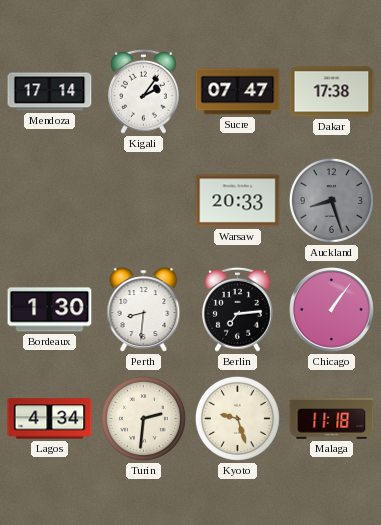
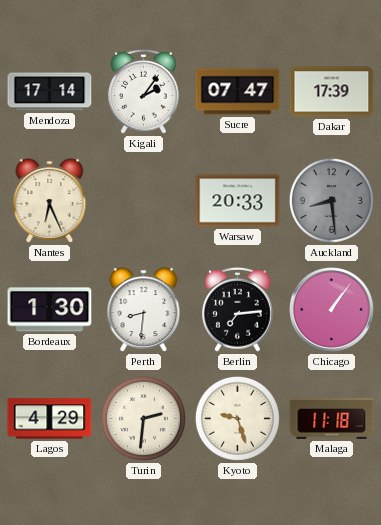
Dakar: 17:38 -> 17:39
Nantes: none -> 6:26
Auckland: 8:27 -> 8:29
Lagos: 4:34 -> 4:29
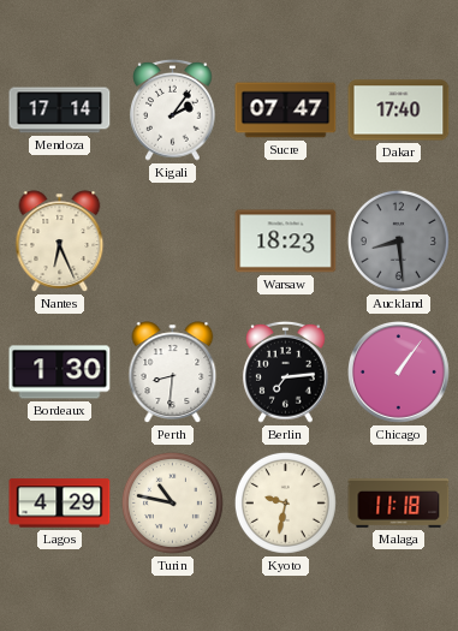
Dakar: 17:39 -> 17:40
Warsaw: 20:33 -> 18:23
Turin: 2:31 -> 10:47
Kyoto: 9:27 -> 9:32
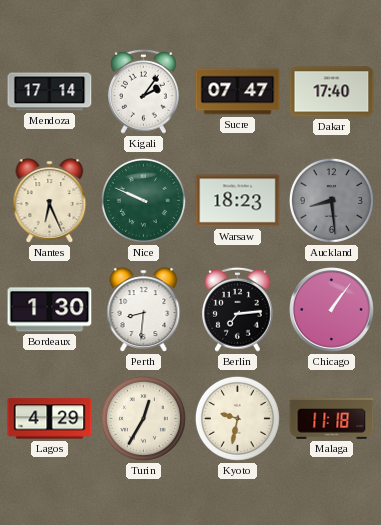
Nice: none -> 9:49
Turin: 10:47 -> 12:35
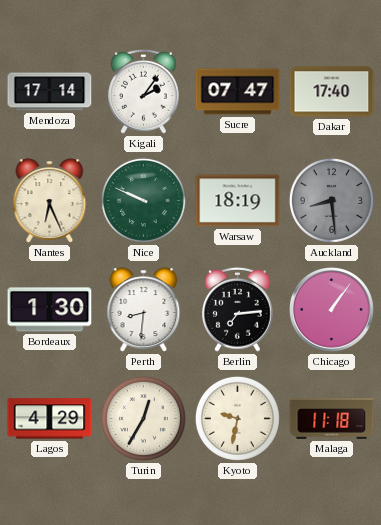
Warsaw: 18:23 -> 18:19
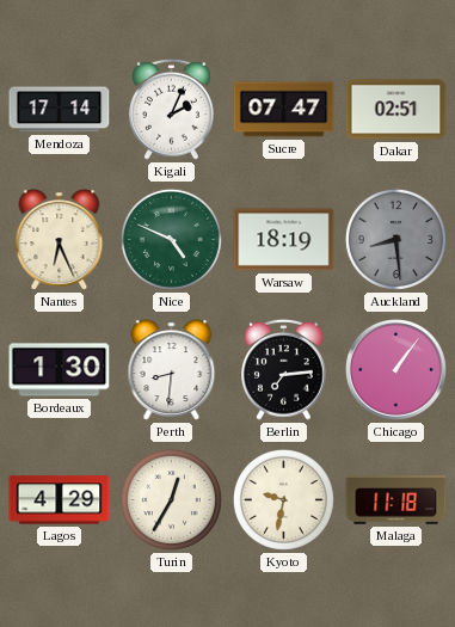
Kigali: 2:06 -> 2:04
Dakar: 17:40 -> 02:51
Nice: 9:49 -> 4:49
